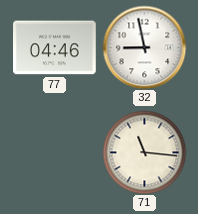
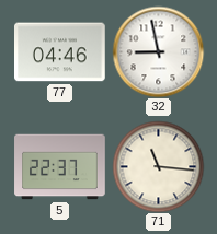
5: none -> 22:37
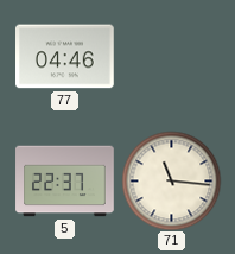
32: 8:58 -> none
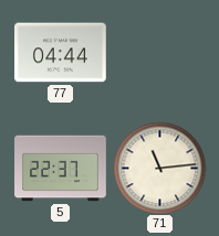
77: 04:46 -> 04:44
71: 11:16 -> 11:14
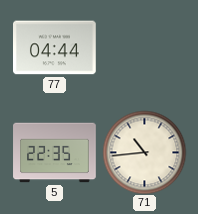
5: 22:37 -> 22:35
71: 11:14 -> 10:44
